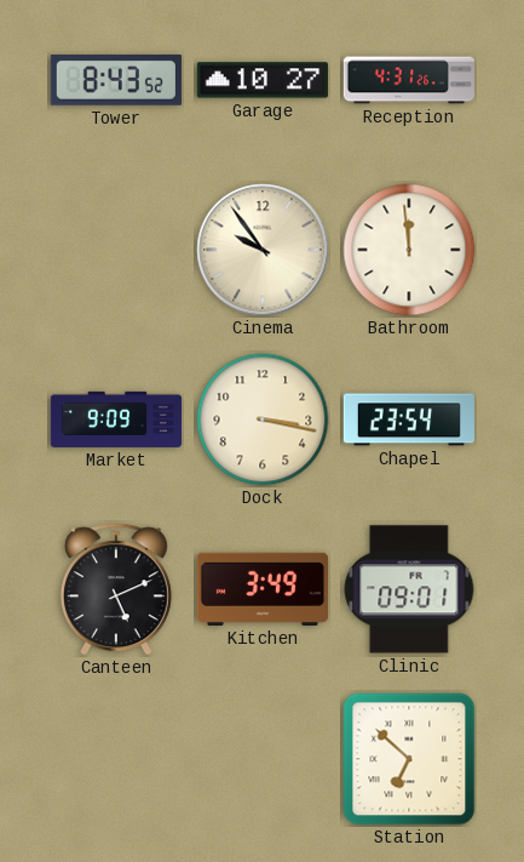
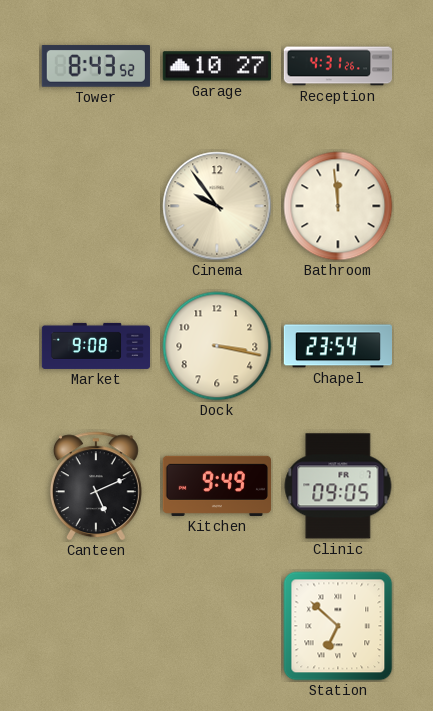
Market: 9:09 -> 9:08
Kitchen: 3:49 -> 9:49
Clinic: 09:01 -> 09:05
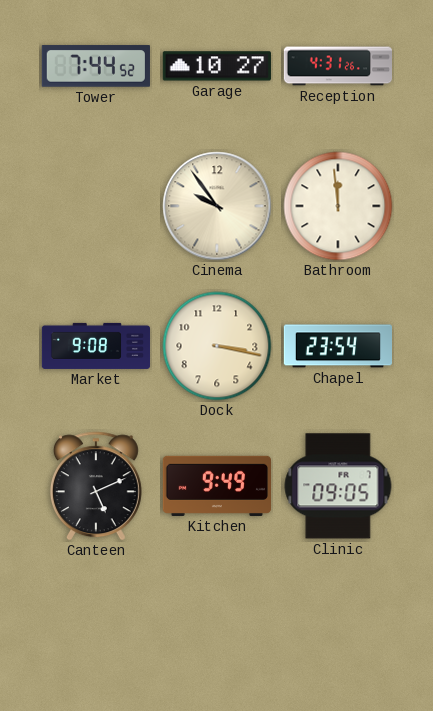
Tower: 8:43 -> 7:44
Station: 6:52 -> none
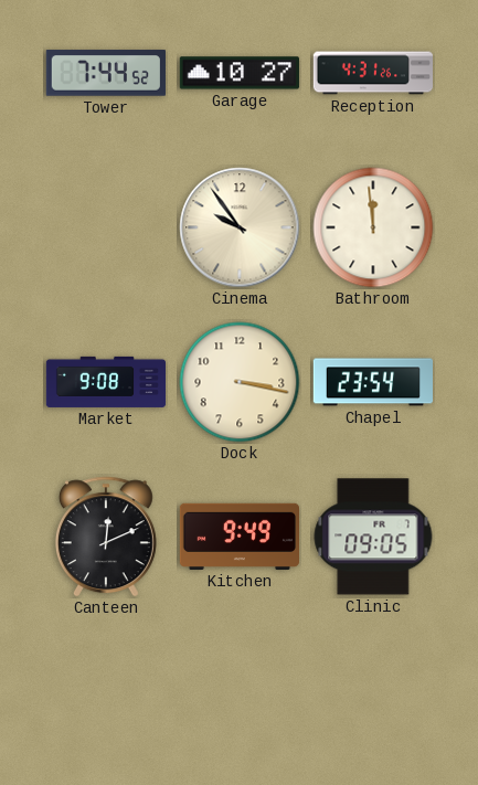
Canteen: 5:11 -> 12:11
